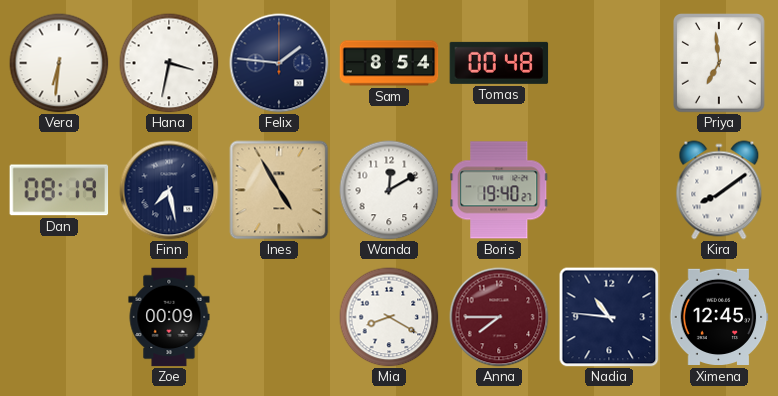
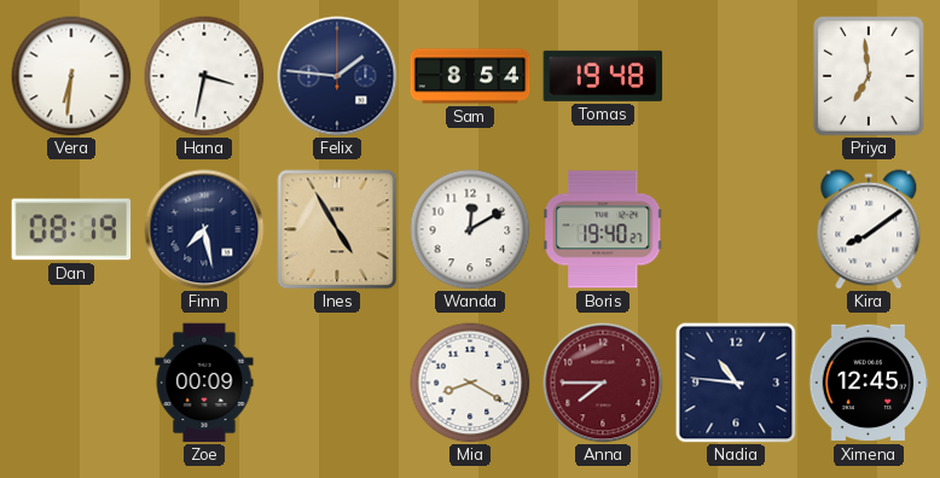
Tomas: 00:48 -> 19:48
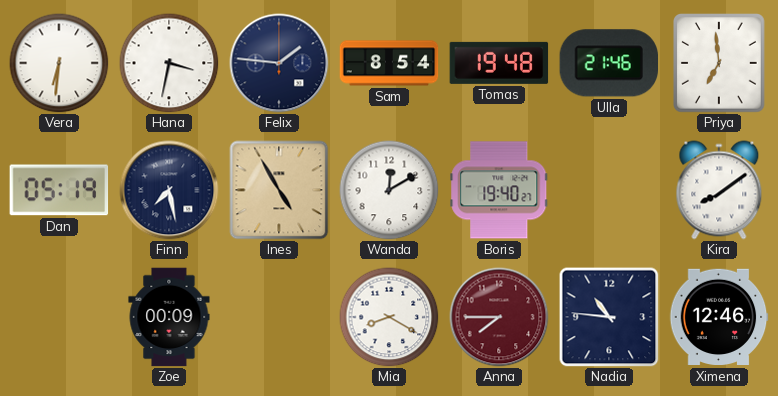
Ulla: none -> 21:46
Dan: 08:19 -> 05:19
Ximena: 12:45 -> 12:46
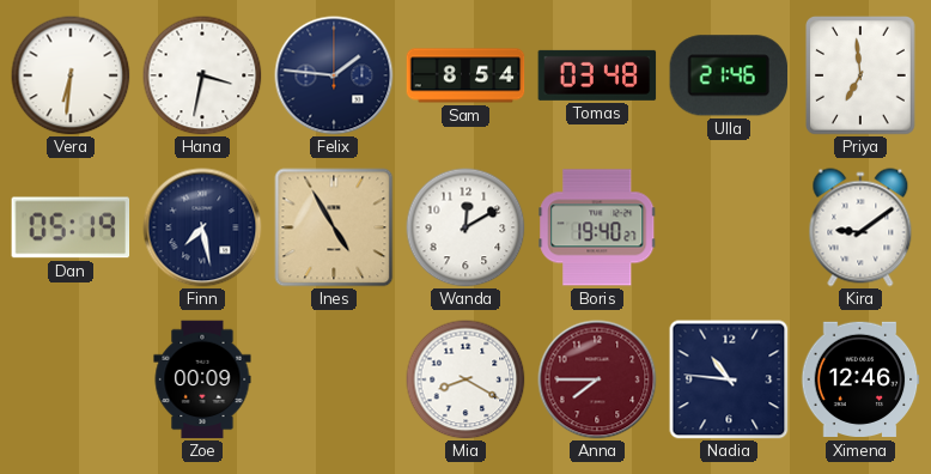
Tomas: 19:48 -> 03:48
Kira: 8:09 -> 9:09
